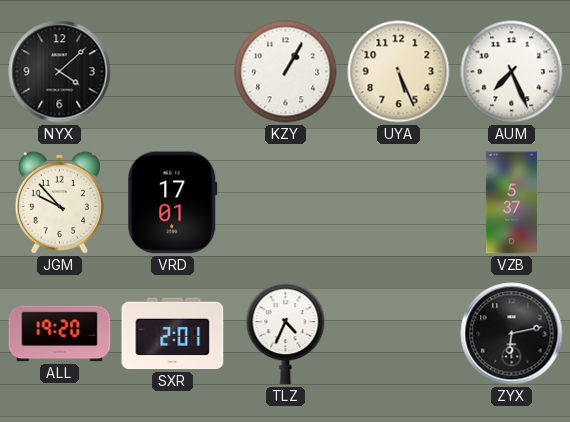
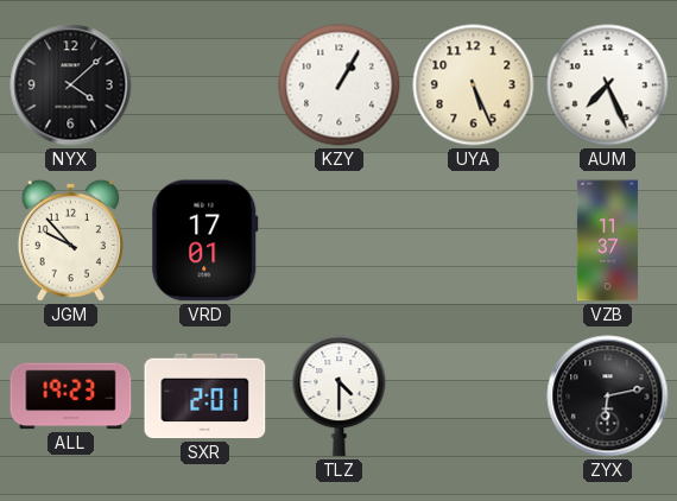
VZB: 5:37 -> 11:37
ALL: 19:20 -> 19:23
TLZ: 4:34 -> 4:30
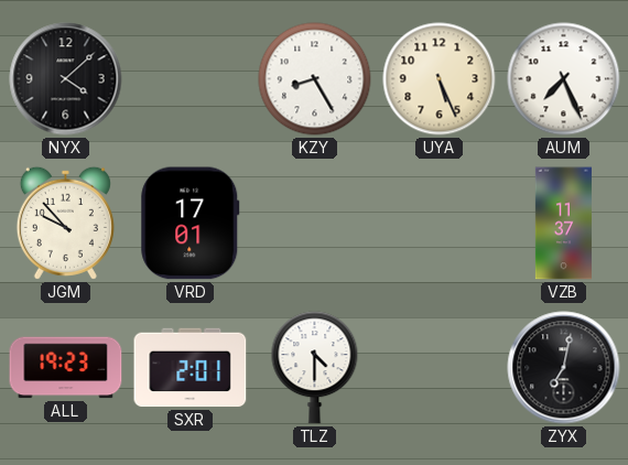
KZY: 1:05 -> 8:25
ZYX: 6:13 -> 7:02
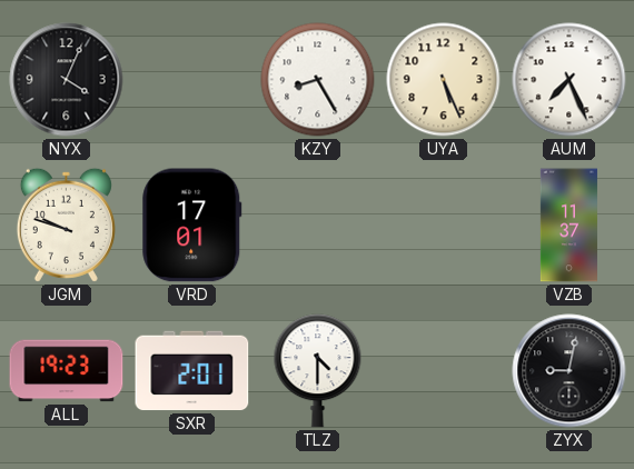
NYX: 4:08 -> 4:04
JGM: 9:53 -> 9:48
ZYX: 7:02 -> 9:02
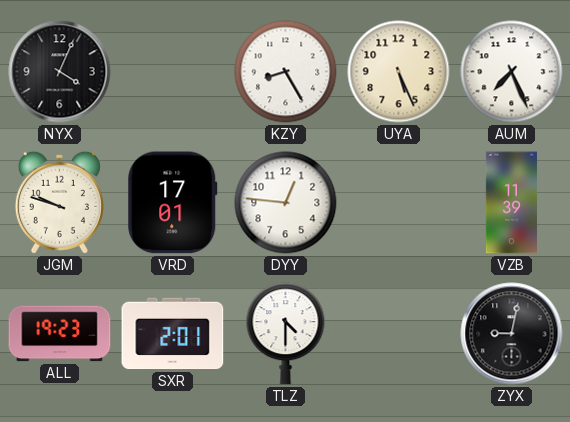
DYY: none -> 12:46
VZB: 11:37 -> 11:39
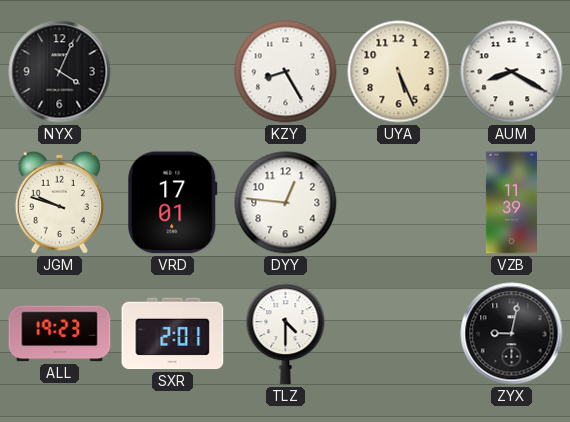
AUM: 7:26 -> 8:20
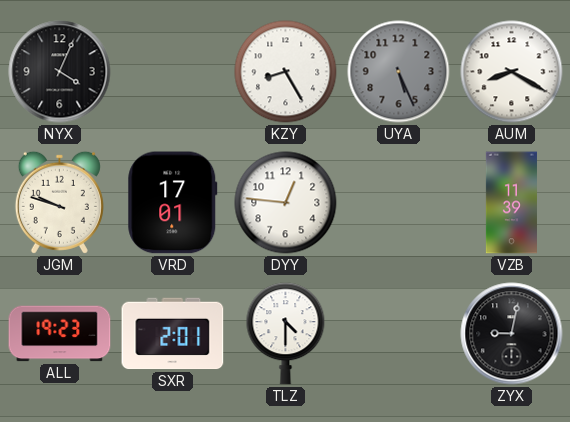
UYA dial: cream -> grey
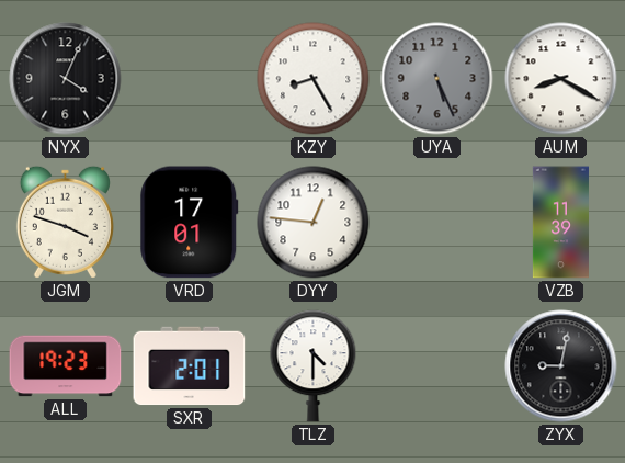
JGM: 9:48 -> 3:48
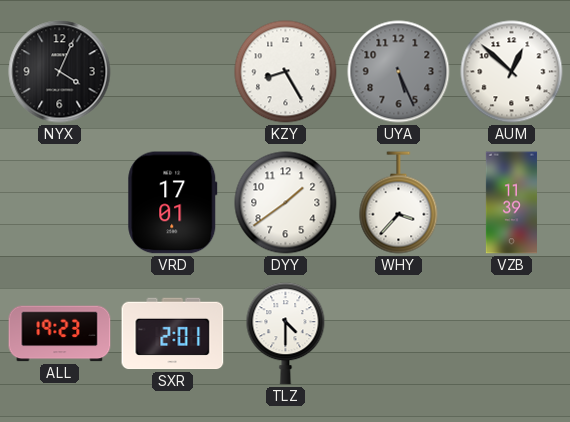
AUM: 8:20 -> 12:52
JGM: 3:48 -> none
DYY: 12:46 -> 1:39
WHY: none -> 3:37
ZYX: 9:02 -> none
